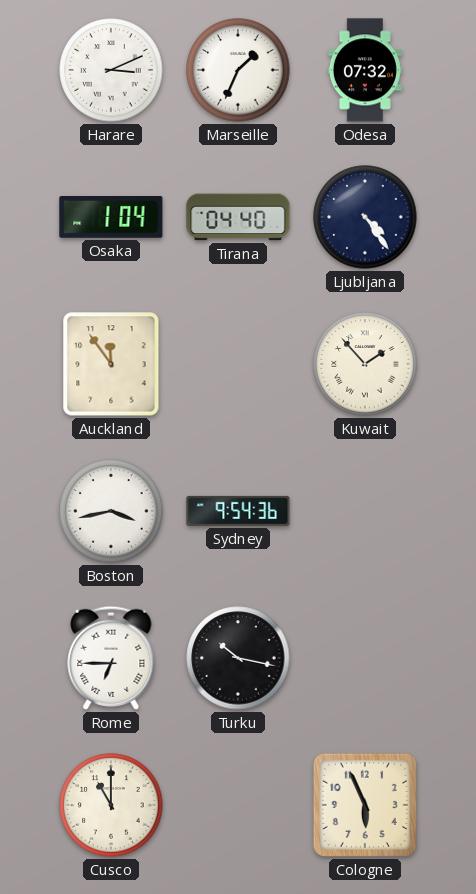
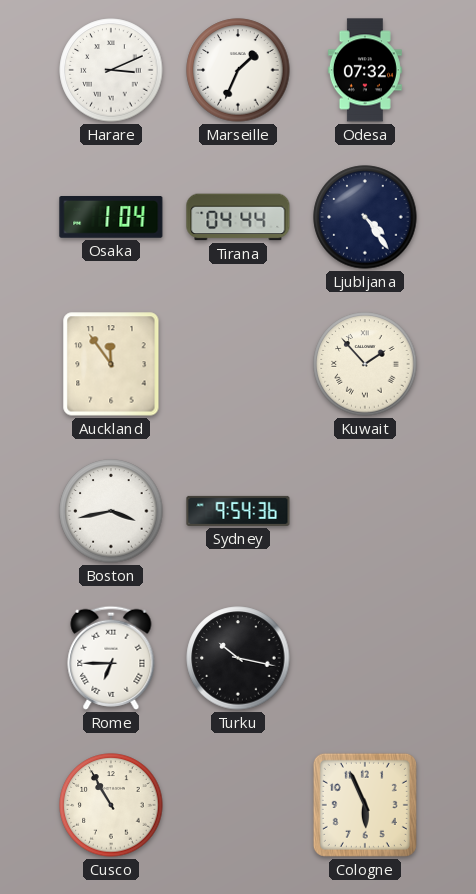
Tirana: 04:40 -> 04:44
Cusco: 11:00 -> 10:55
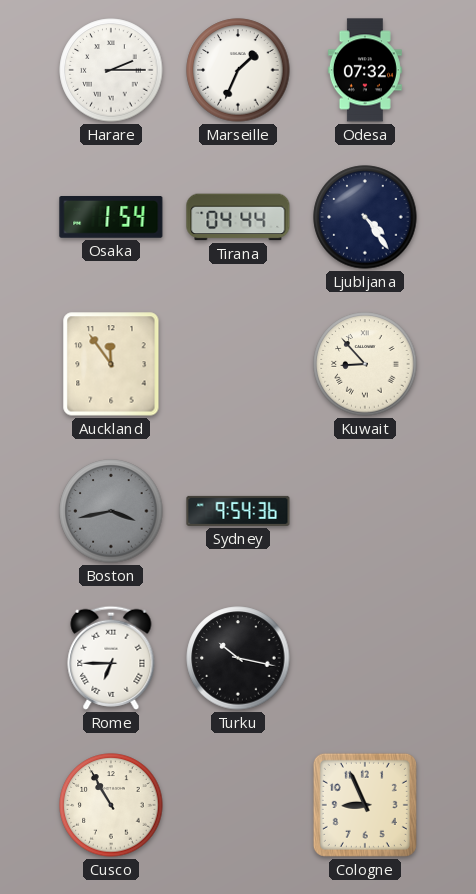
Harare: 3:11 -> 2:15
Osaka: 1:04 -> 1:54
Kuwait: 1:53 -> 8:53
Boston dial: white -> grey
Cologne: 5:56 -> 8:56
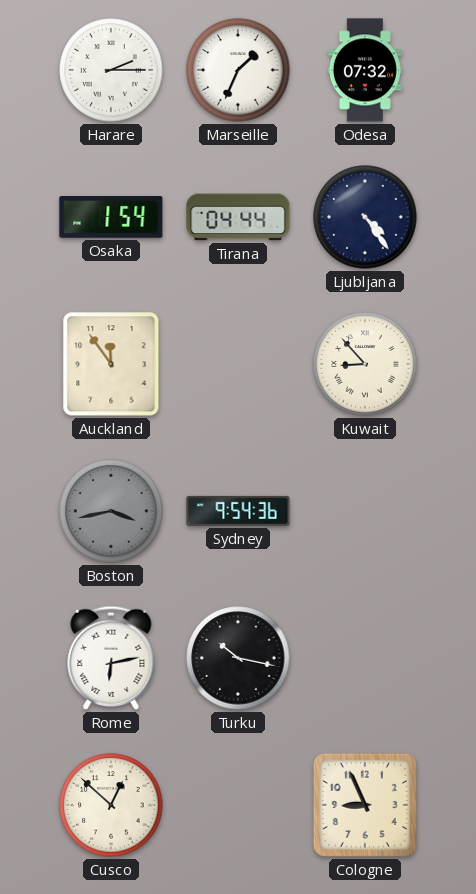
Rome: 6:45 -> 6:13
Cusco: 10:55 -> 12:52
